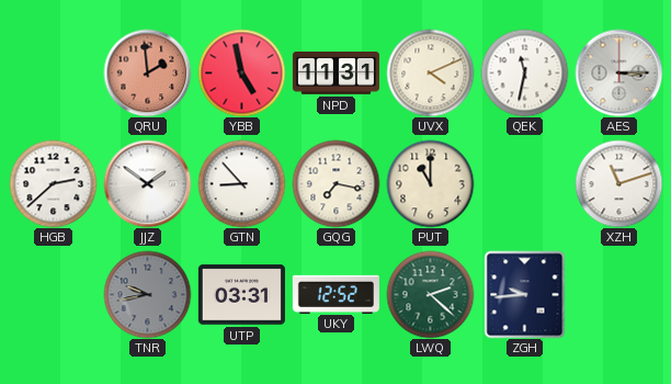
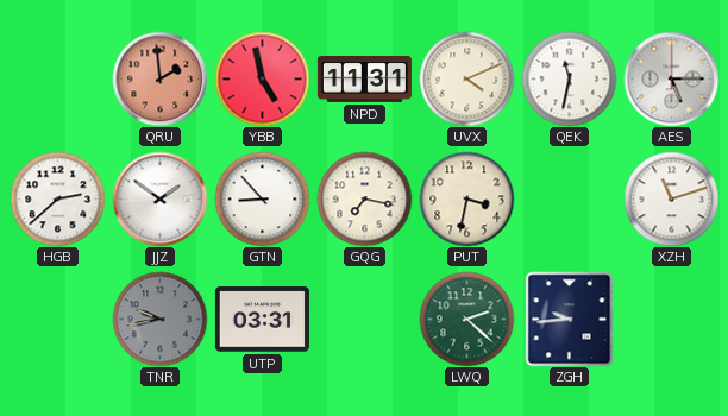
AES: 3:15 -> 5:15
PUT: 11:00 -> 3:32
UKY: 12:52 -> none
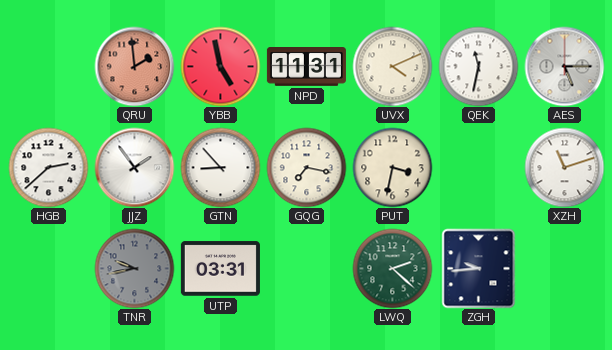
JJZ: 1:51 -> 1:54
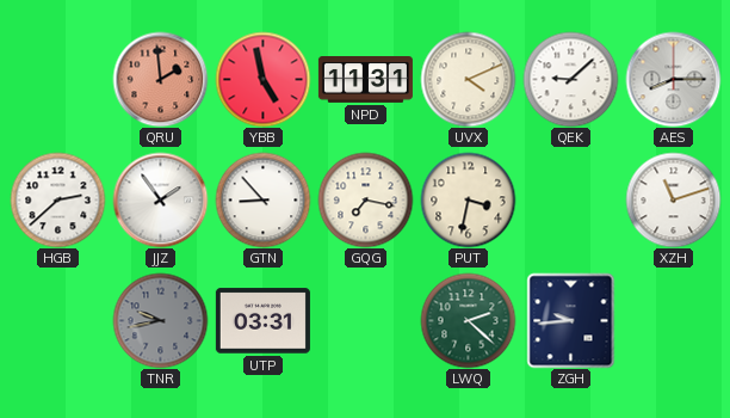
QEK: 11:32 -> 9:08
AES: 5:15 -> 8:15
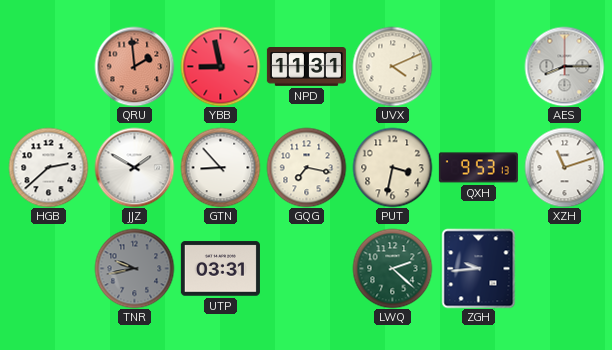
YBB: 4:58 -> 8:58
QEK: 9:08 -> none
JJZ: 1:54 -> 1:50
QXH: none -> 9:53
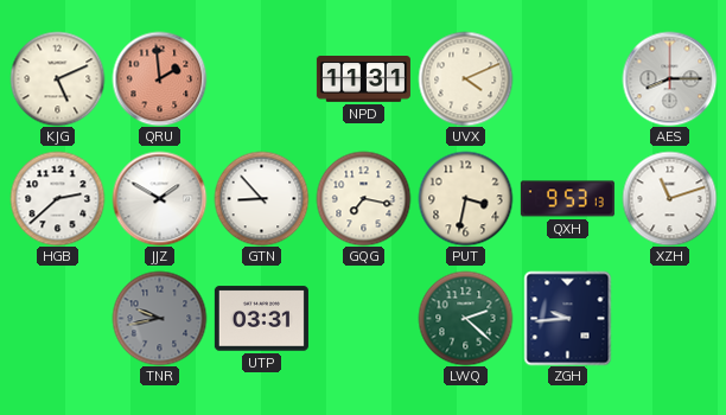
KJG: none -> 5:11
YBB: 8:58 -> none
